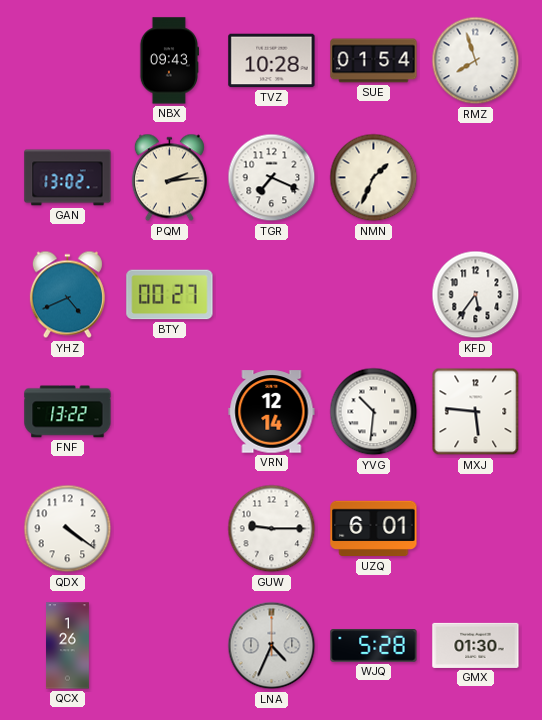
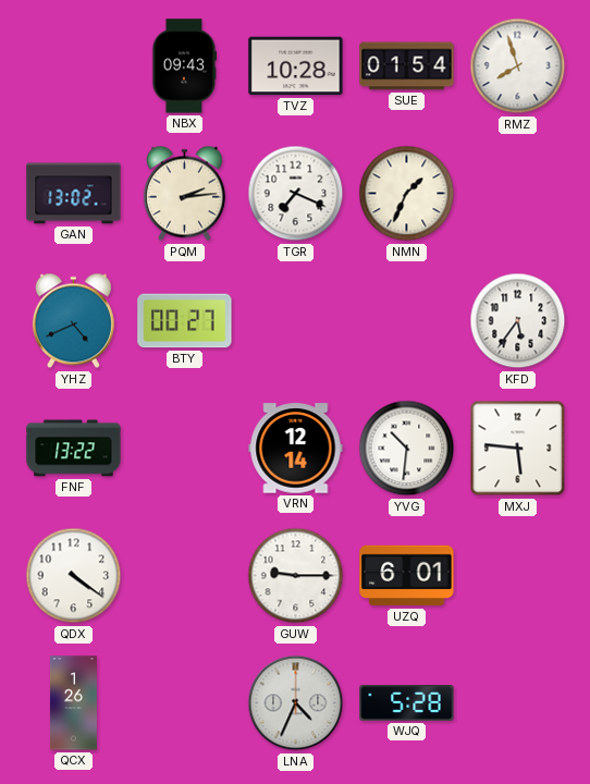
GMX: 01:30 -> none
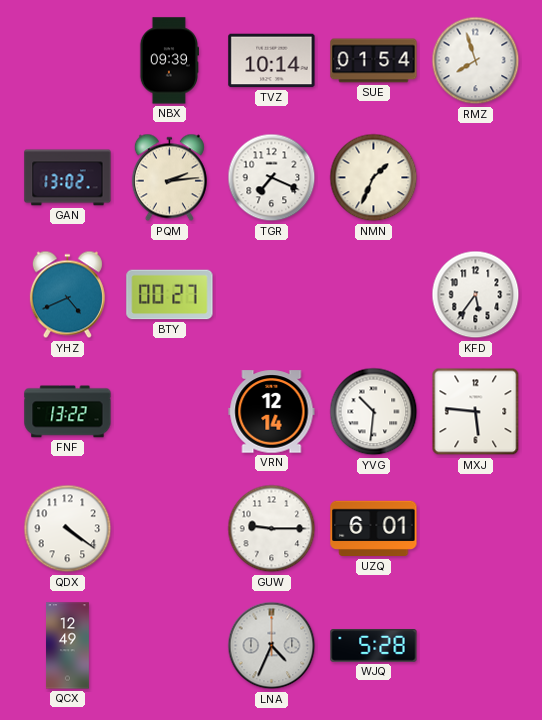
NBX: 09:43 -> 09:39
TVZ: 10:28 -> 10:14
QCX: 1:26 -> 12:49
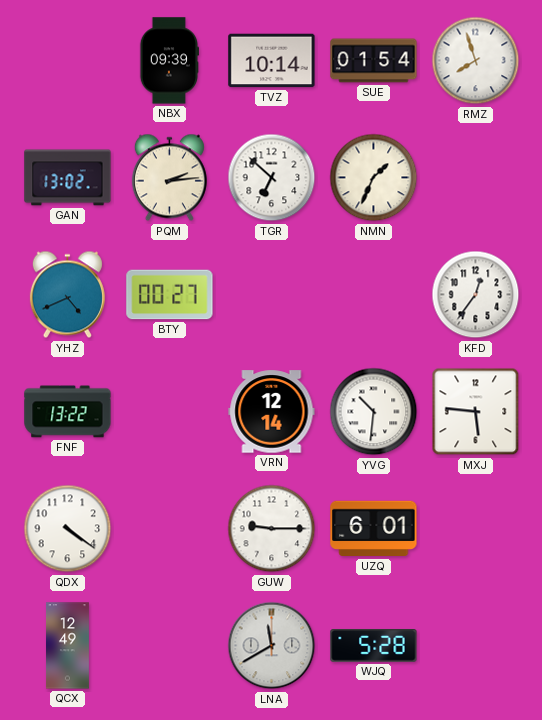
TGR: 7:19 -> 6:52
KFD: 5:36 -> 12:36
LNA: 4:34 -> 11:40
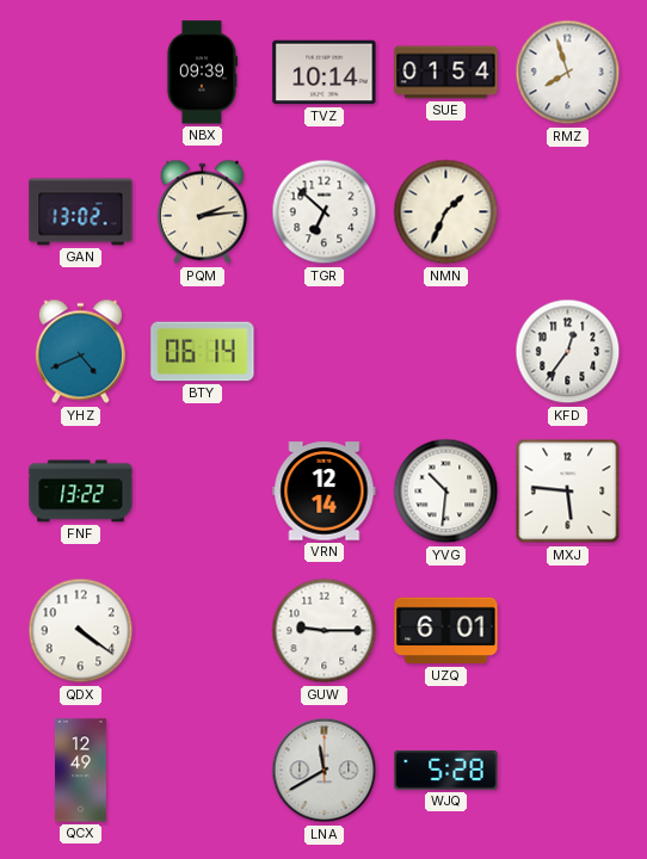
BTY: 00:27 -> 06:14
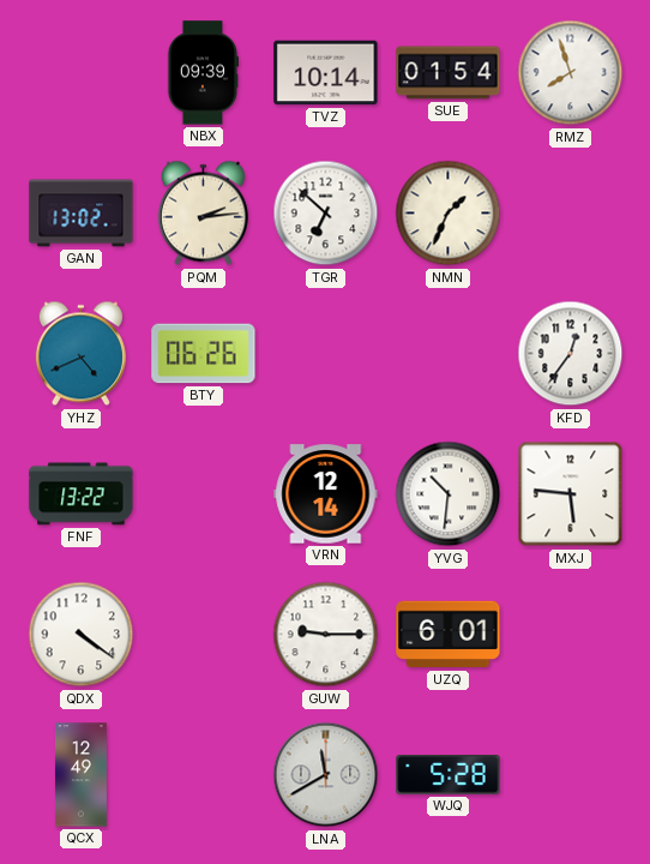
BTY: 06:14 -> 06:26
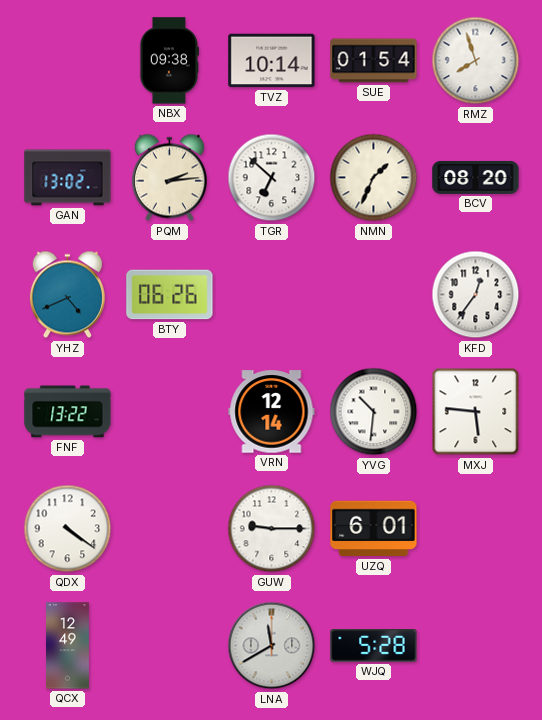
NBX: 09:39 -> 09:38
BCV: none -> 08:20
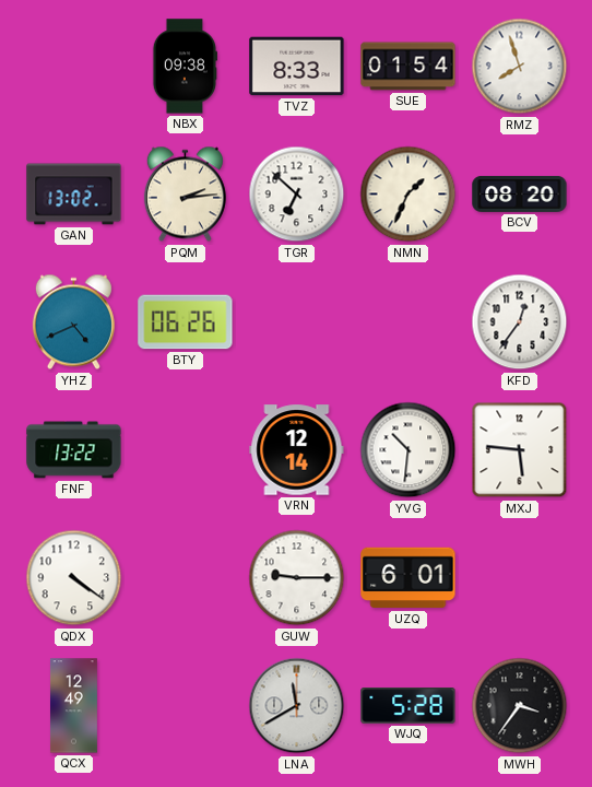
TVZ: 10:14 -> 8:33
MWH: none -> 3:36
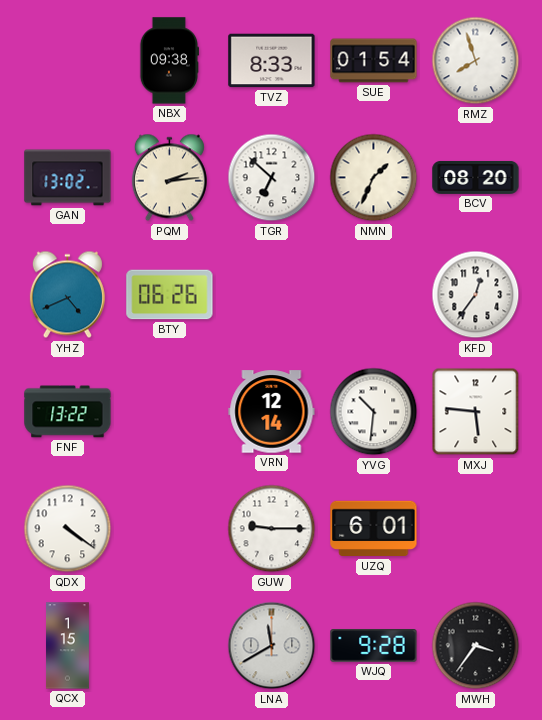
QCX: 12:49 -> 1:15
WJQ: 5:28 -> 9:28
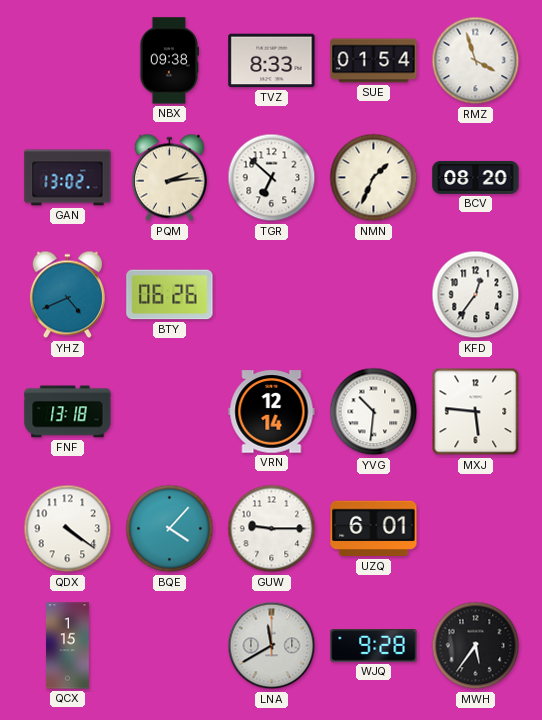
RMZ: 7:57 -> 3:57
FNF: 13:22 -> 13:18
BQE: none -> 4:07
MWH: 3:36 -> 5:36
